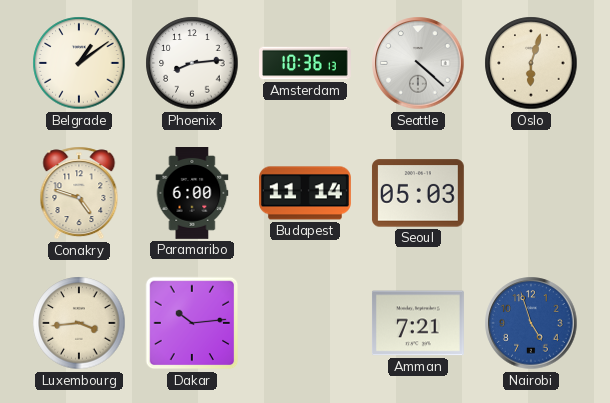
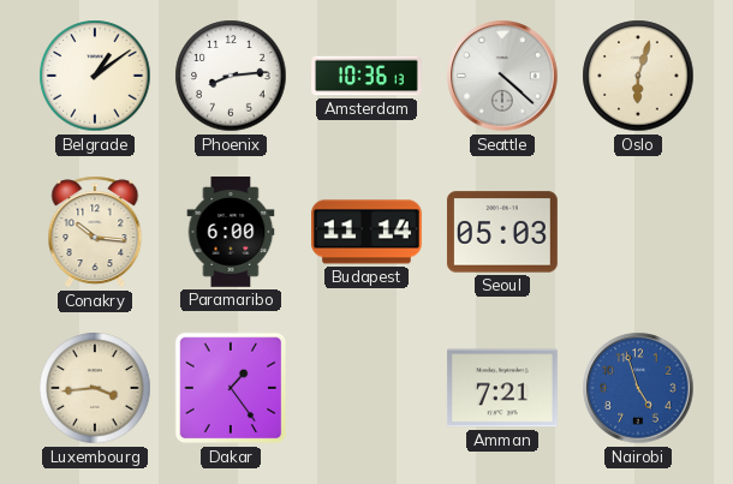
Conakry: 4:48 -> 10:16
Dakar: 10:14 -> 1:24
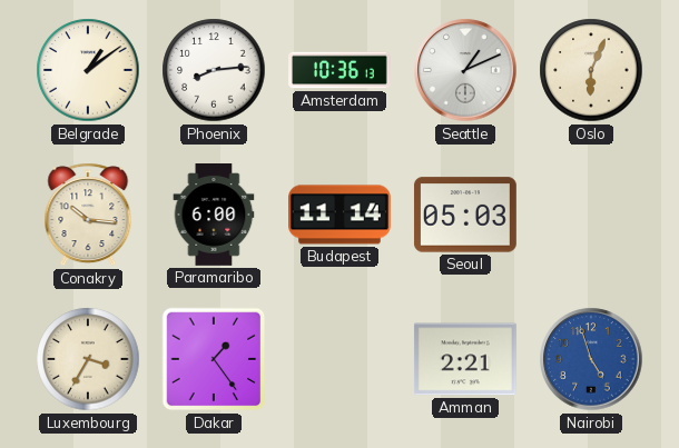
Seattle: 4:22 -> 1:11
Oslo: 6:03 -> 6:04
Luxembourg: 3:44 -> 3:35
Amman: 7:21 -> 2:21
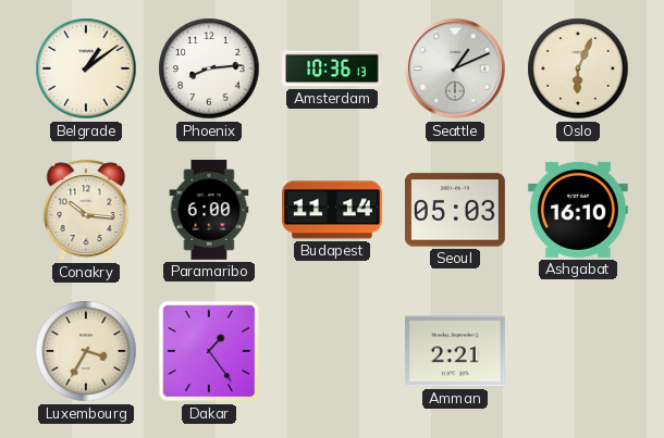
Ashgabat: none -> 16:10
Nairobi: 4:57 -> none
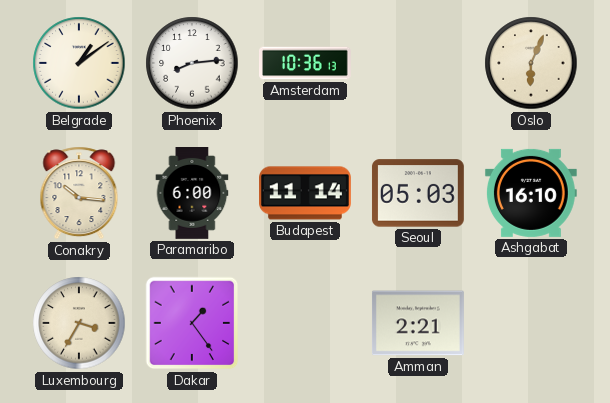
Seattle: 1:11 -> none
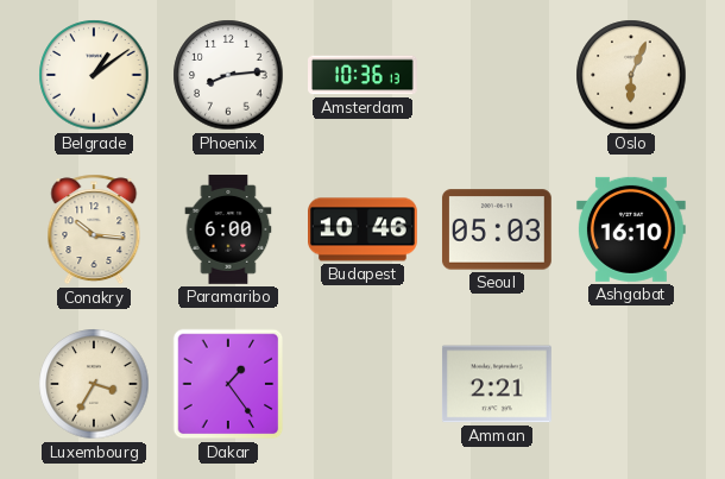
Budapest: 11:14 -> 10:46
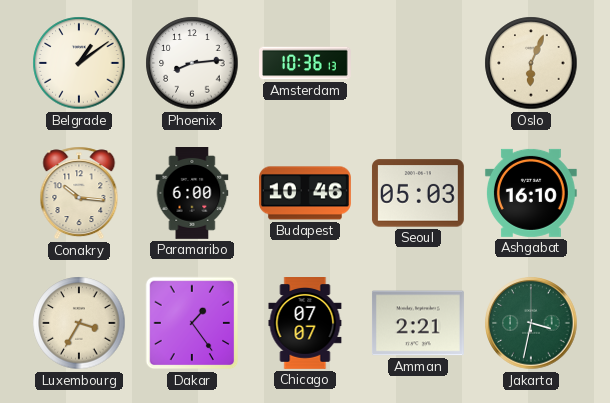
Chicago: none -> 07:07
Jakarta: none -> 3:32
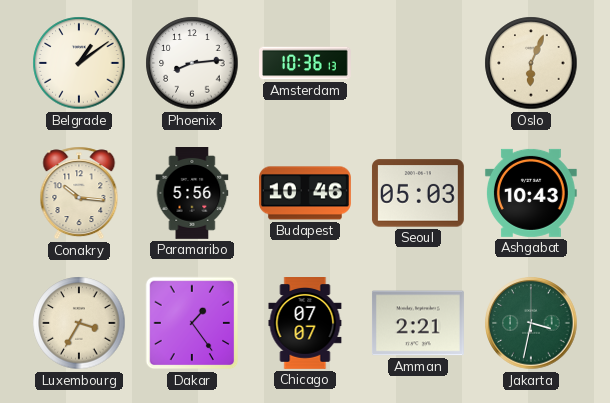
Paramaribo: 6:00 -> 5:56
Ashgabat: 16:10 -> 10:43
